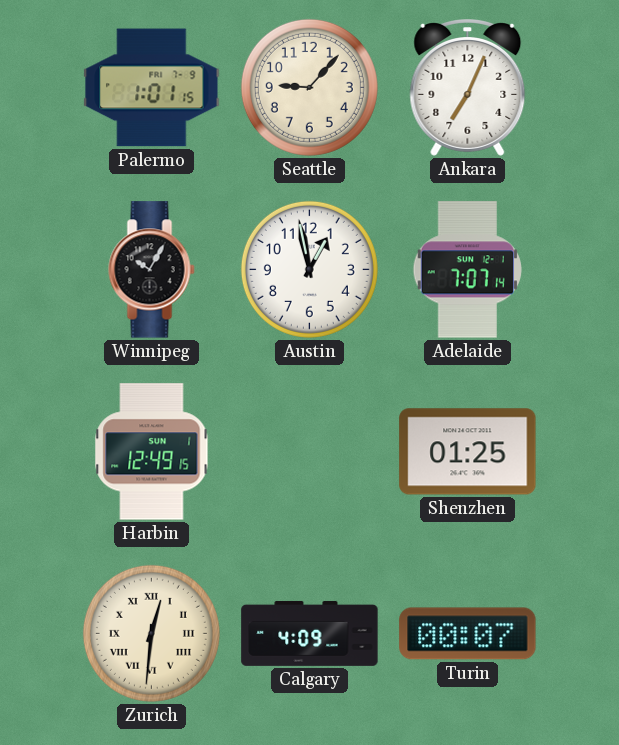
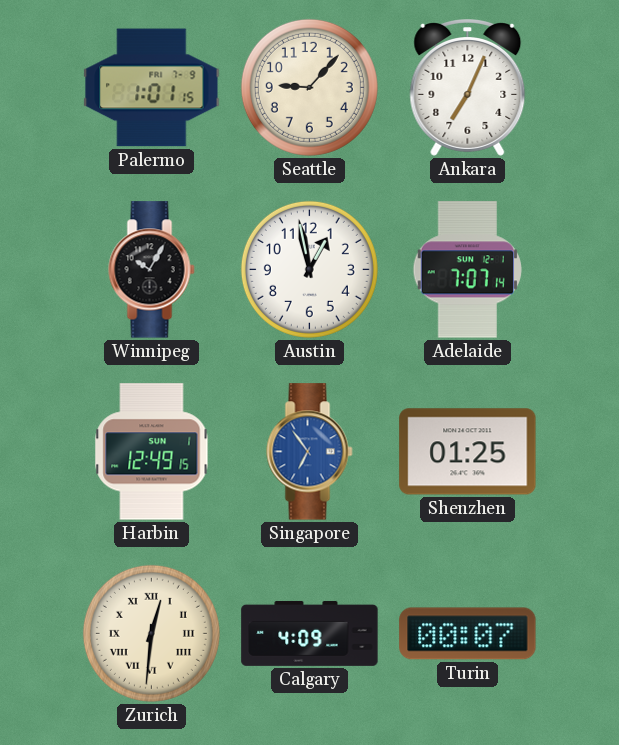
Singapore: none -> 6:54
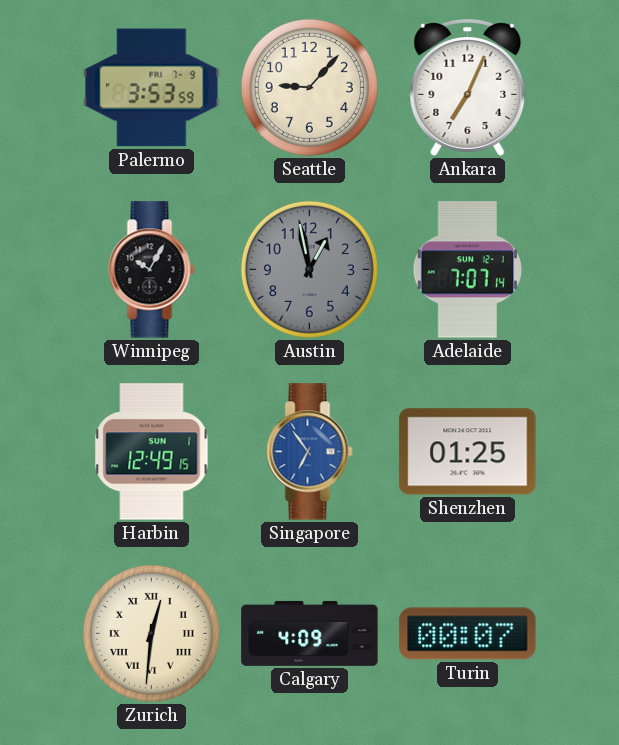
Palermo: 1:01 -> 3:53
Austin dial: white -> grey
